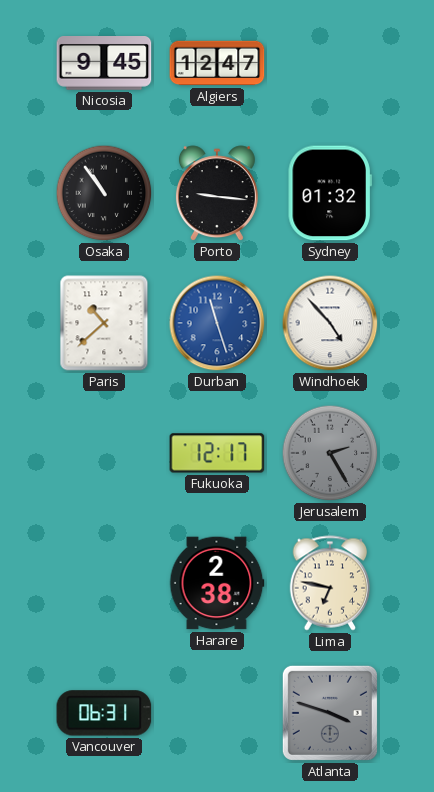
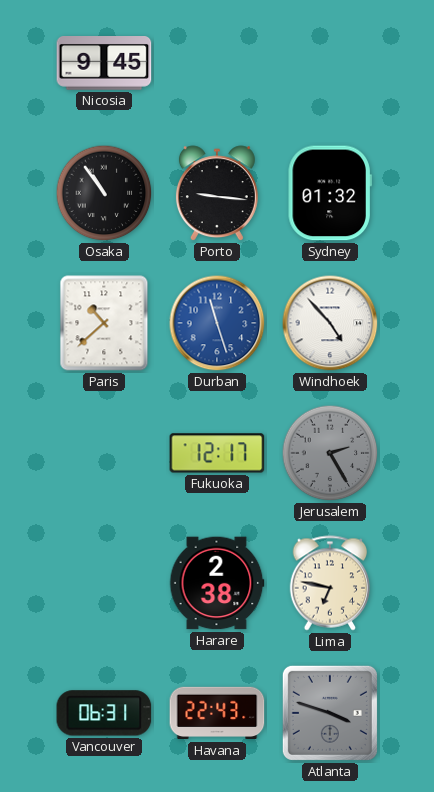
Algiers: 12:47 -> none
Havana: none -> 22:43
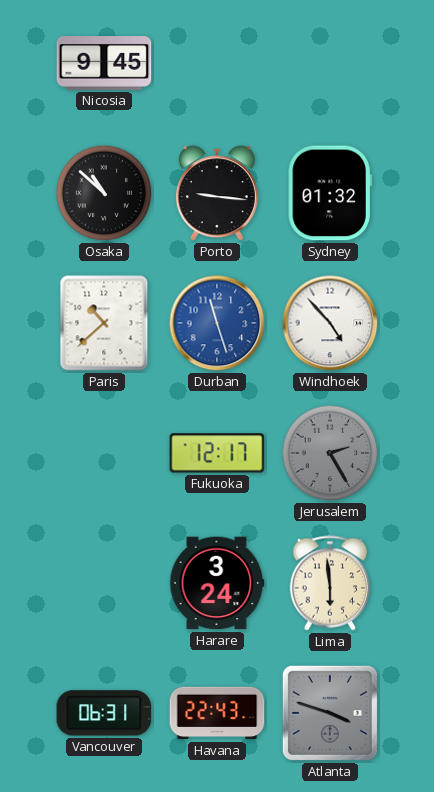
Osaka: 10:54 -> 10:52
Harare: 2:38 -> 3:24
Lima: 6:47 -> 5:59
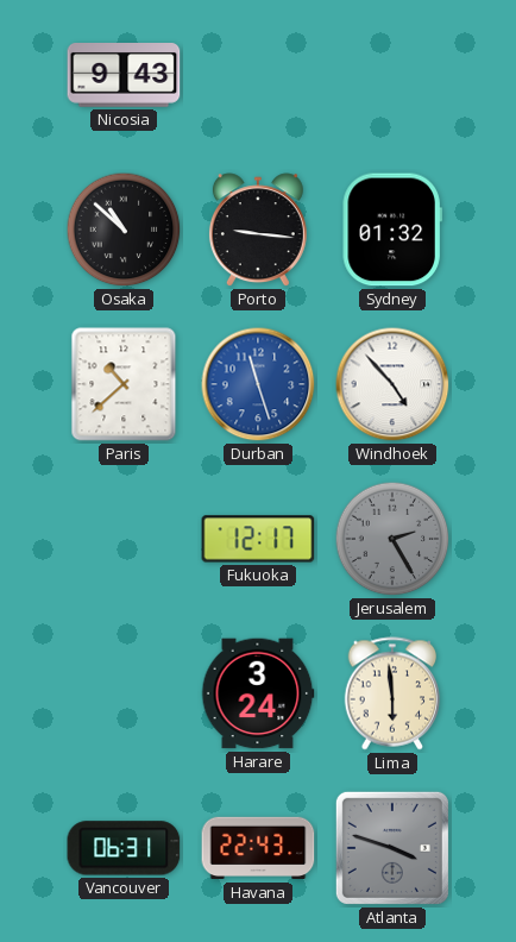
Nicosia: 9:45 -> 9:43
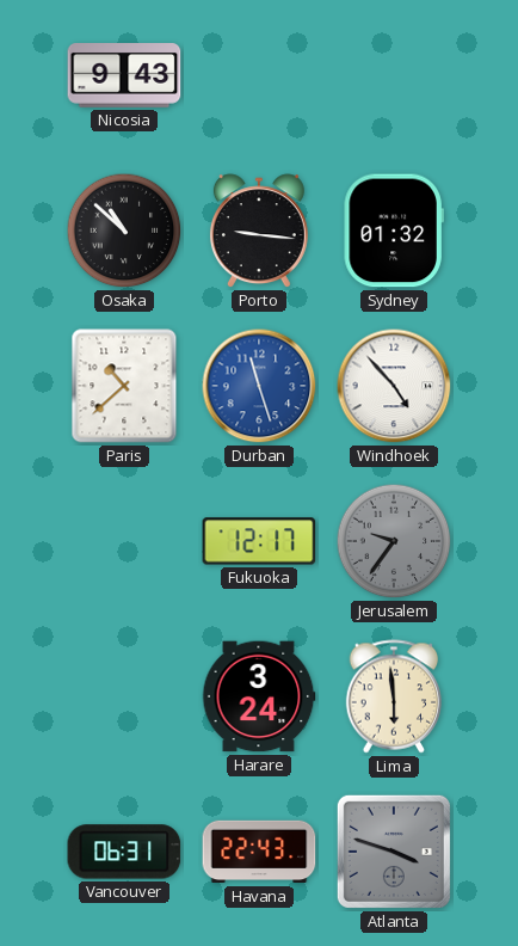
Jerusalem: 2:25 -> 9:36
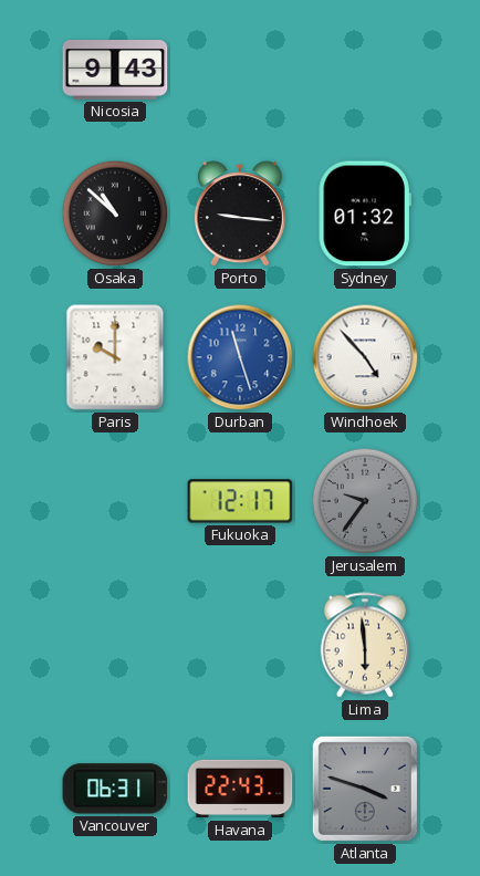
Paris: 10:38 -> 10:00
Harare: 3:24 -> none
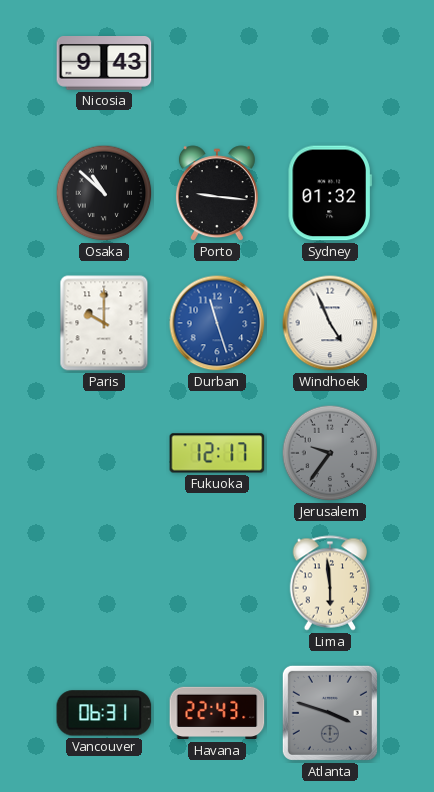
Windhoek: 4:53 -> 4:56
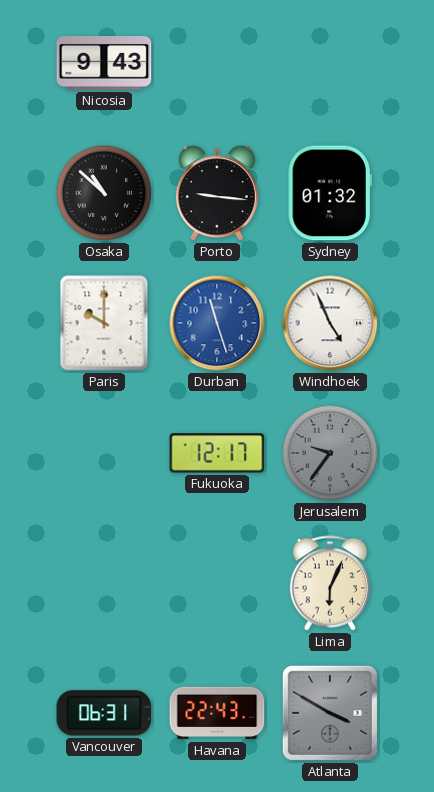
Lima: 5:59 -> 6:04
Atlanta: 3:48 -> 3:50
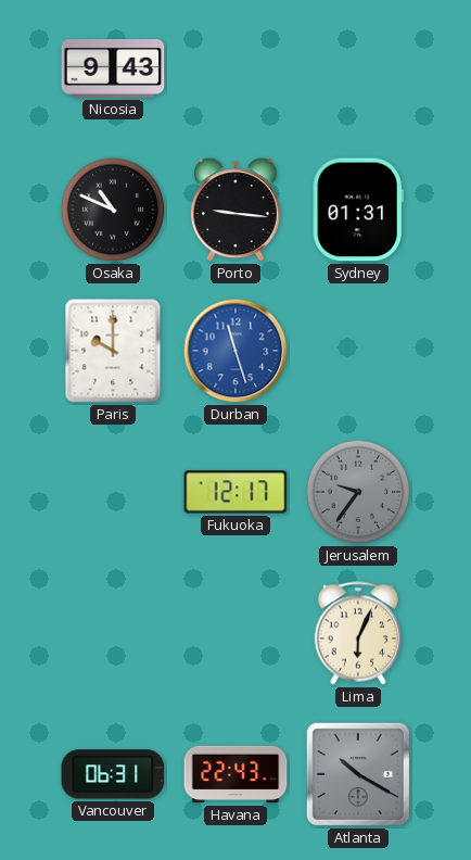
Osaka: 10:52 -> 10:49
Sydney: 01:32 -> 01:31
Windhoek: 4:56 -> none
Atlanta: 3:50 -> 10:20
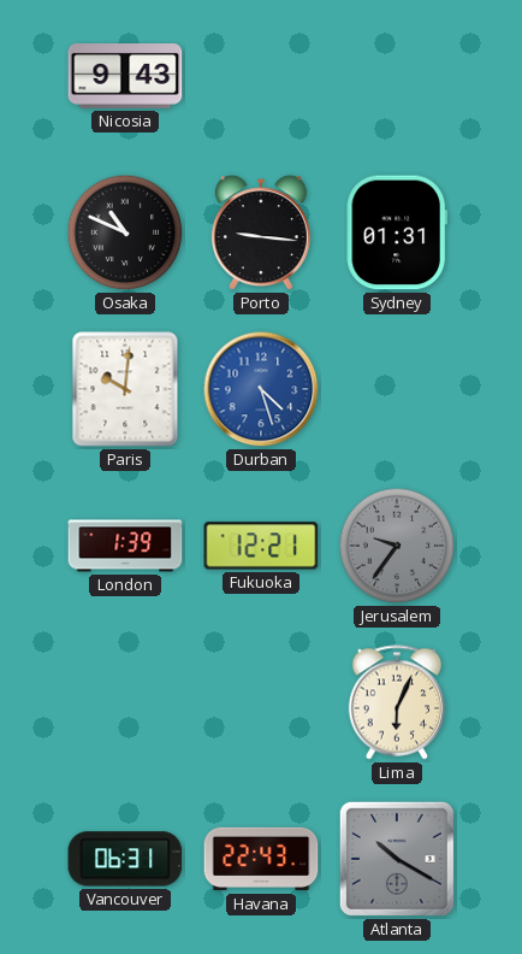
Paris: 10:00 -> 10:01
Durban: 11:27 -> 4:27
London: none -> 1:39
Fukuoka: 12:17 -> 12:21
